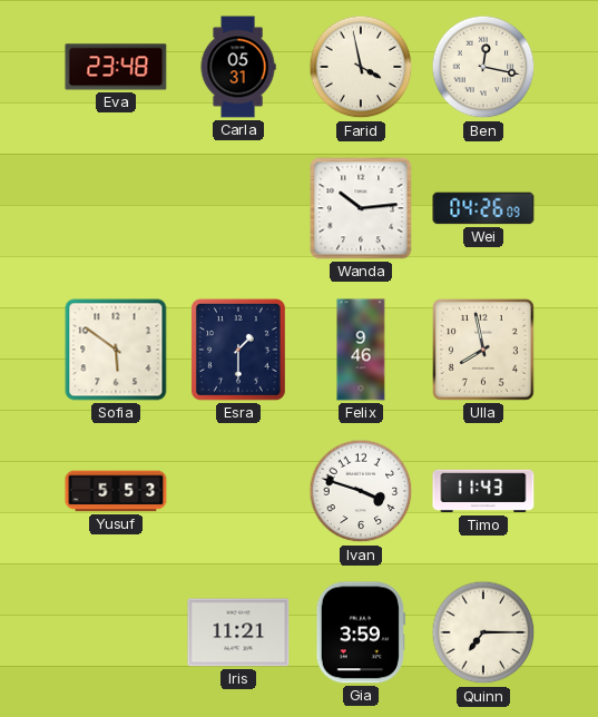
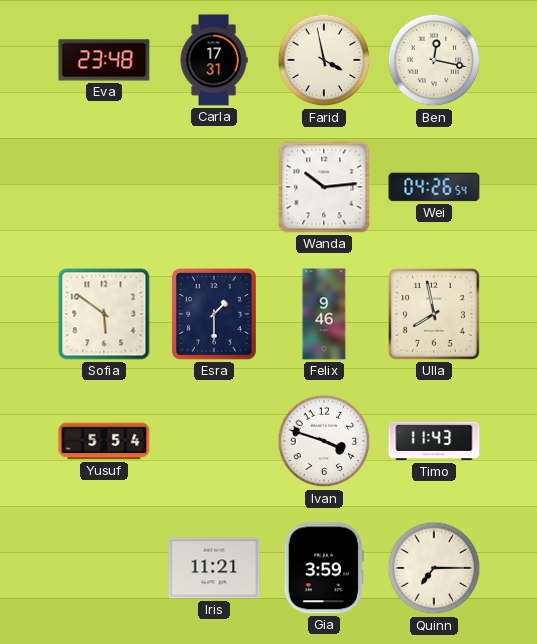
Carla: 05:31 -> 17:31
Wei: 04:26:09 -> 04:26:54
Yusuf: 5:53 -> 5:54
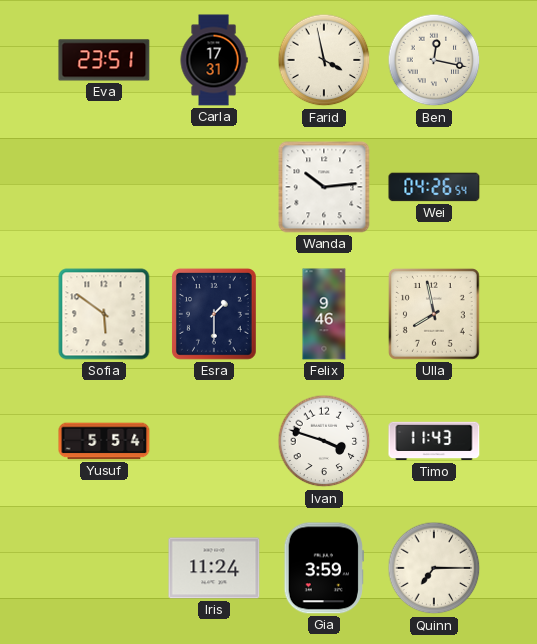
Eva: 23:48 -> 23:51
Iris: 11:21 -> 11:24
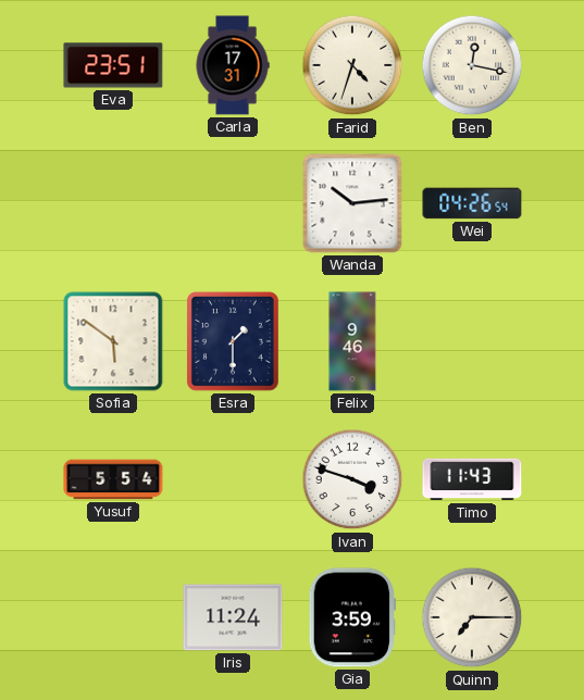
Farid: 3:58 -> 4:33
Ulla: 7:58 -> none
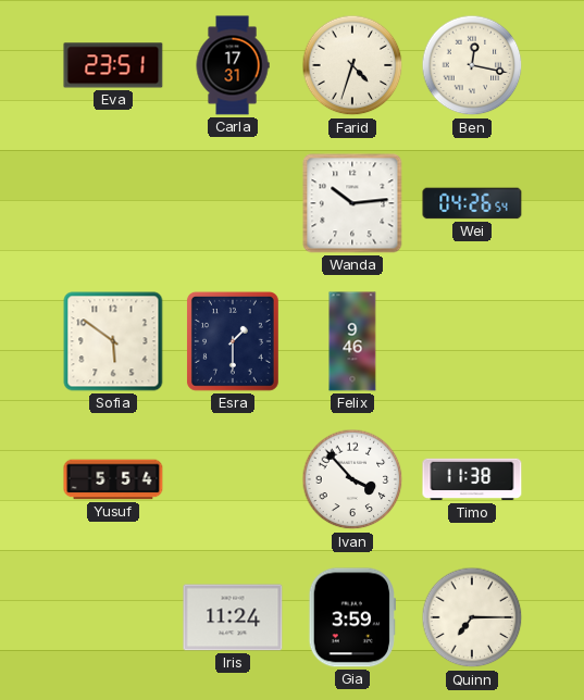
Ivan: 3:48 -> 3:53
Timo: 11:43 -> 11:38
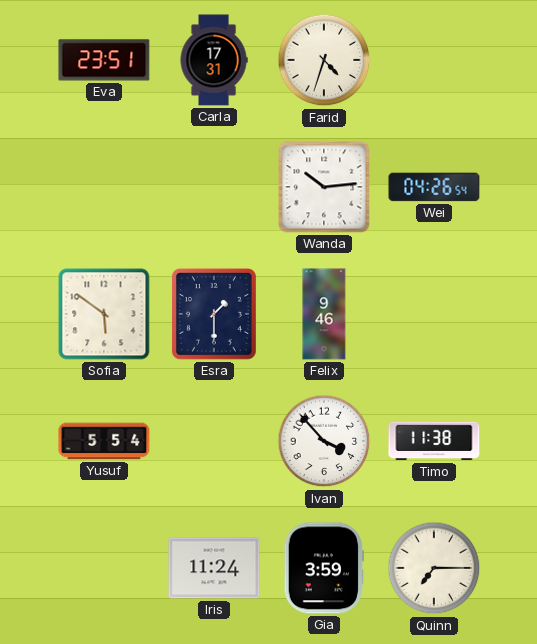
Ben: 12:17 -> none
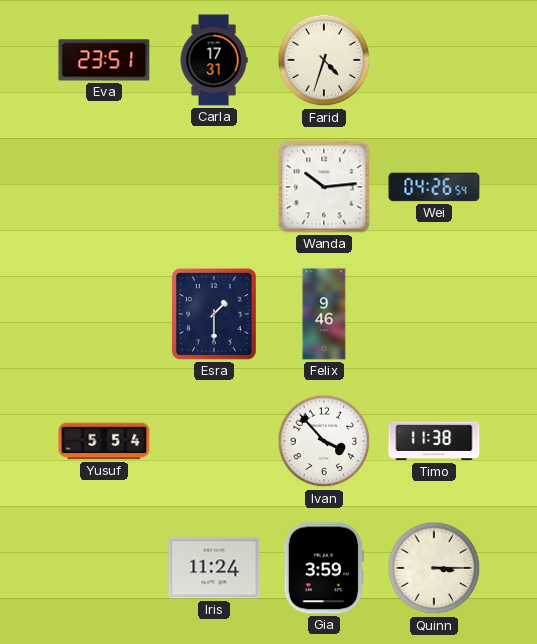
Sofia: 5:51 -> none
Quinn: 7:15 -> 3:15
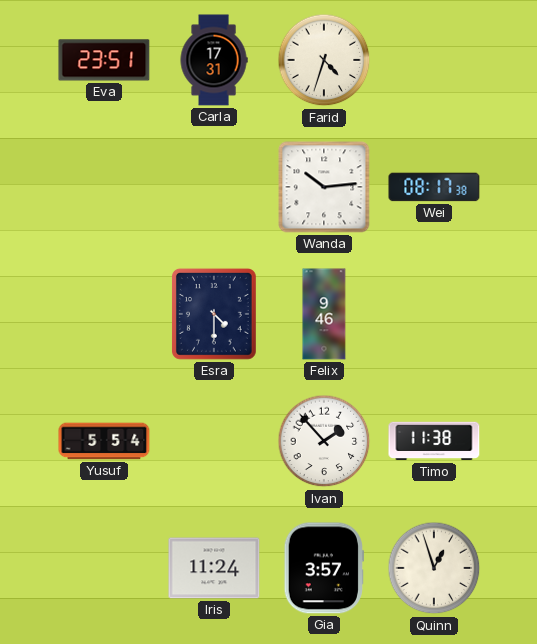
Wei: 04:26 -> 08:17
Esra: 1:30 -> 4:30
Ivan: 3:53 -> 1:53
Gia: 3:59 -> 3:57
Quinn: 3:15 -> 12:57
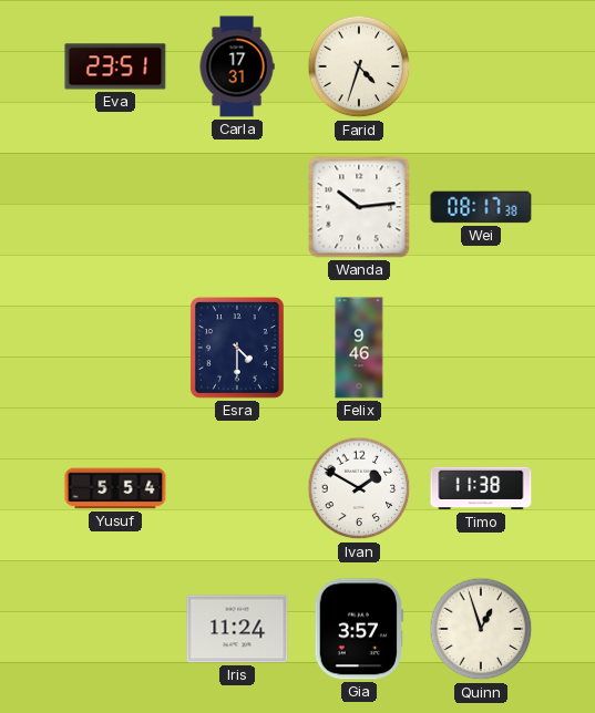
Ivan: 1:53 -> 1:50
